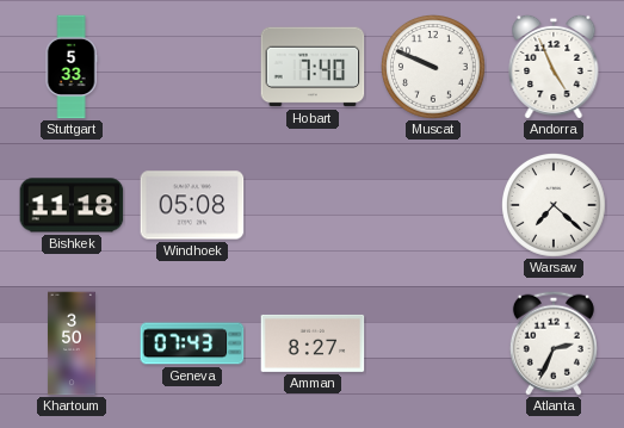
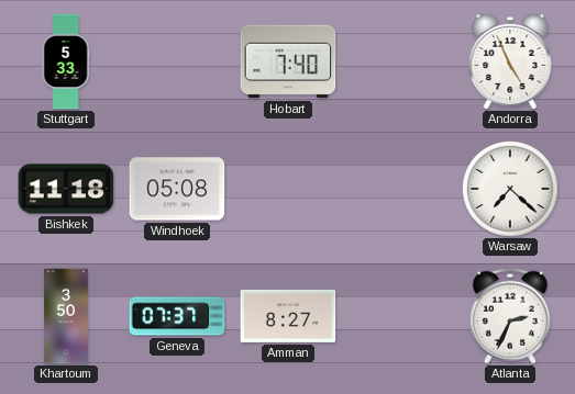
Muscat: 9:49 -> none
Geneva: 07:43 -> 07:37
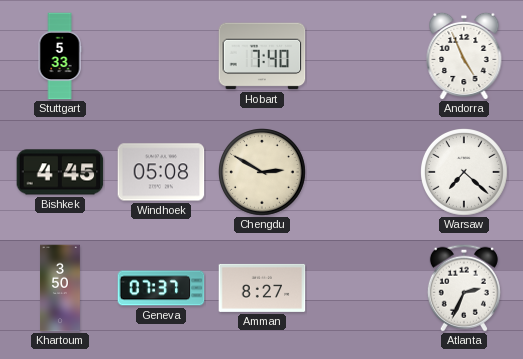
Bishkek: 11:18 -> 4:45
Chengdu: none -> 2:50
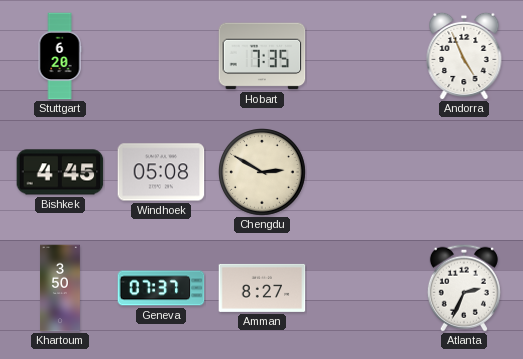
Stuttgart: 5:33 -> 6:20
Hobart: 7:40 -> 7:35
Warsaw: 7:22 -> none
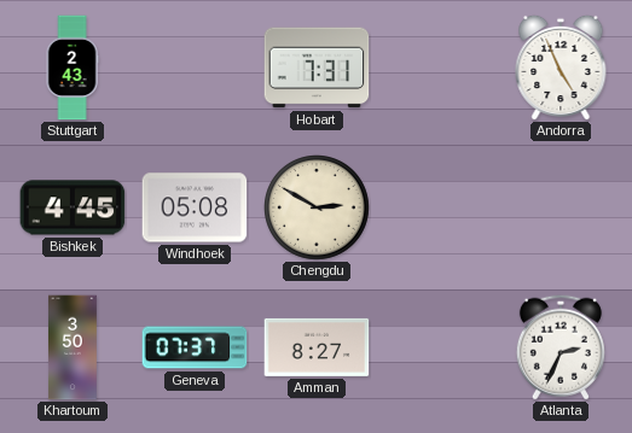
Stuttgart: 6:20 -> 2:43
Hobart: 7:35 -> 7:31
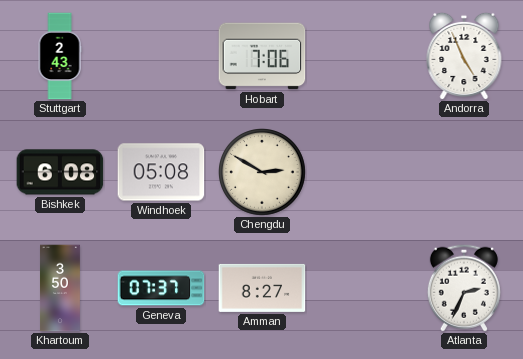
Hobart: 7:31 -> 7:06
Bishkek: 4:45 -> 6:08
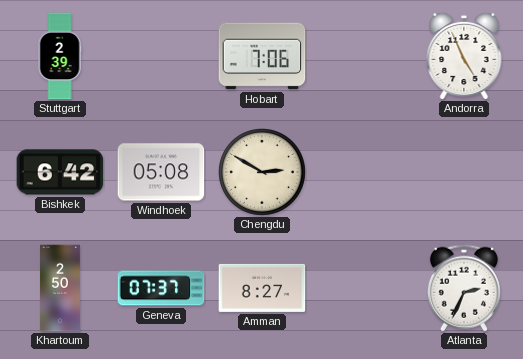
Stuttgart: 2:43 -> 2:39
Bishkek: 6:08 -> 6:42
Khartoum: 3:50 -> 2:50
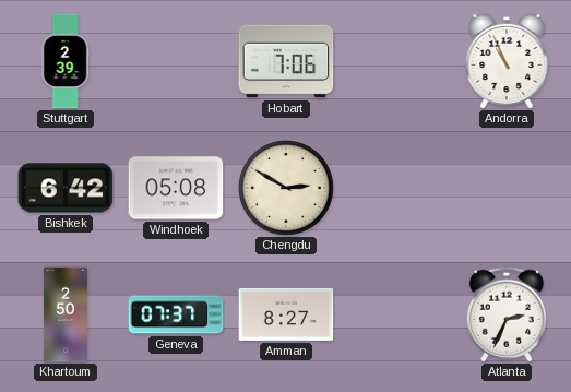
Andorra: 4:56 -> 10:56
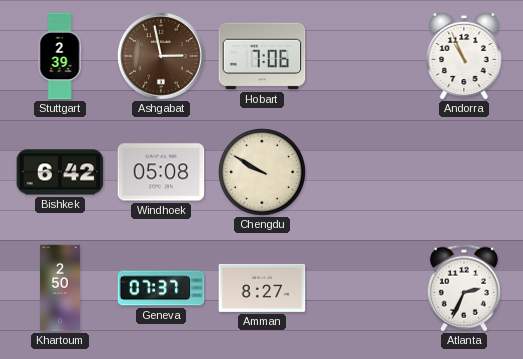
Ashgabat: none -> 2:58
Chengdu: 2:50 -> 9:50
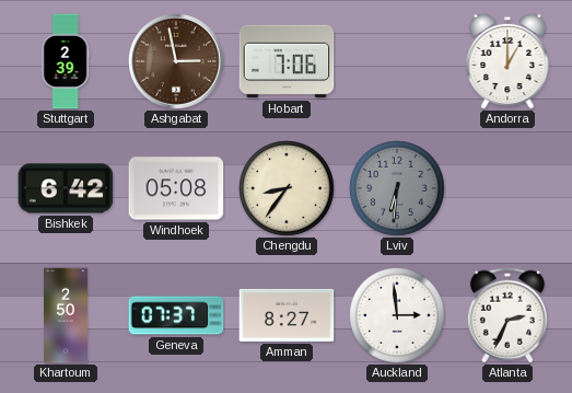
Andorra: 10:56 -> 1:00
Chengdu: 9:50 -> 8:36
Lviv: none -> 6:31
Auckland: none -> 2:59
